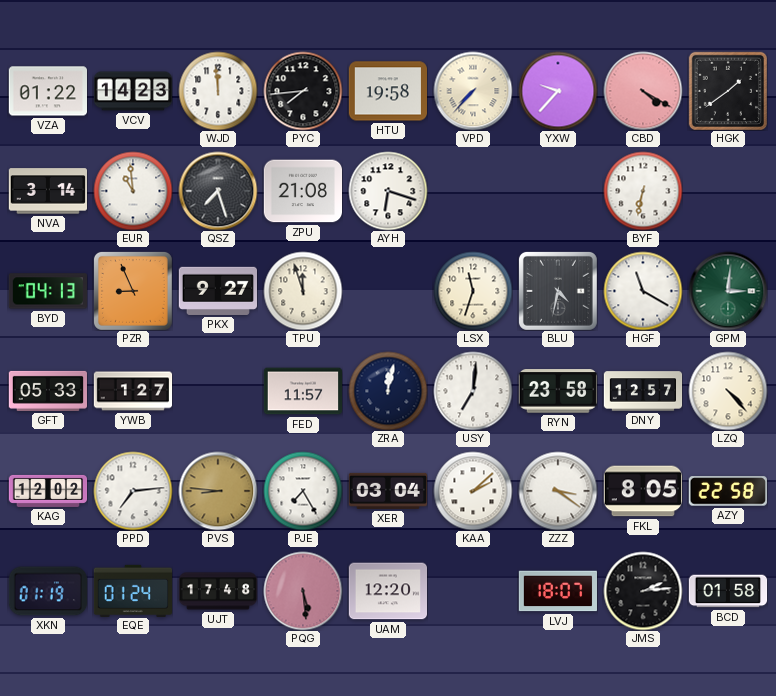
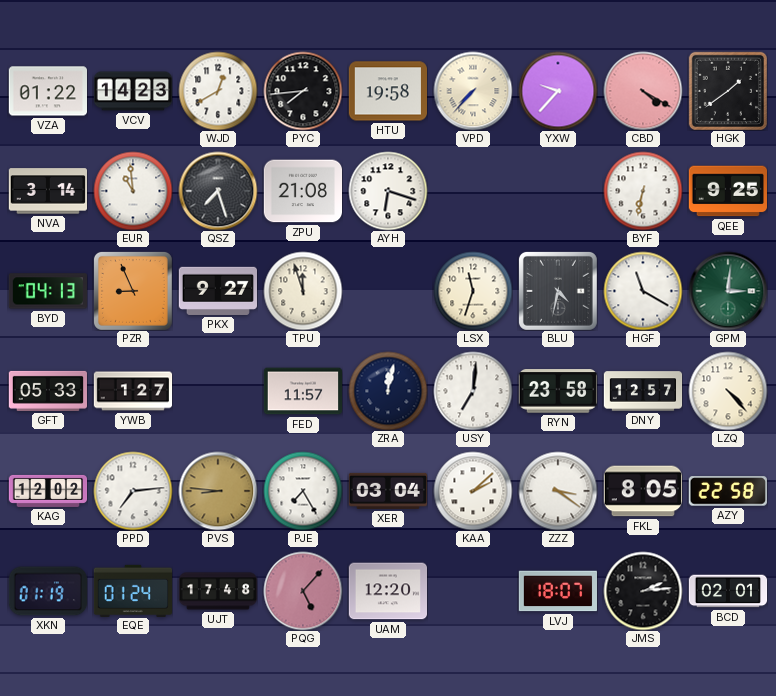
WJD: 11:59 -> 12:40
QEE: none -> 9:25
PQG: 5:29 -> 5:07
BCD: 01:58 -> 02:01
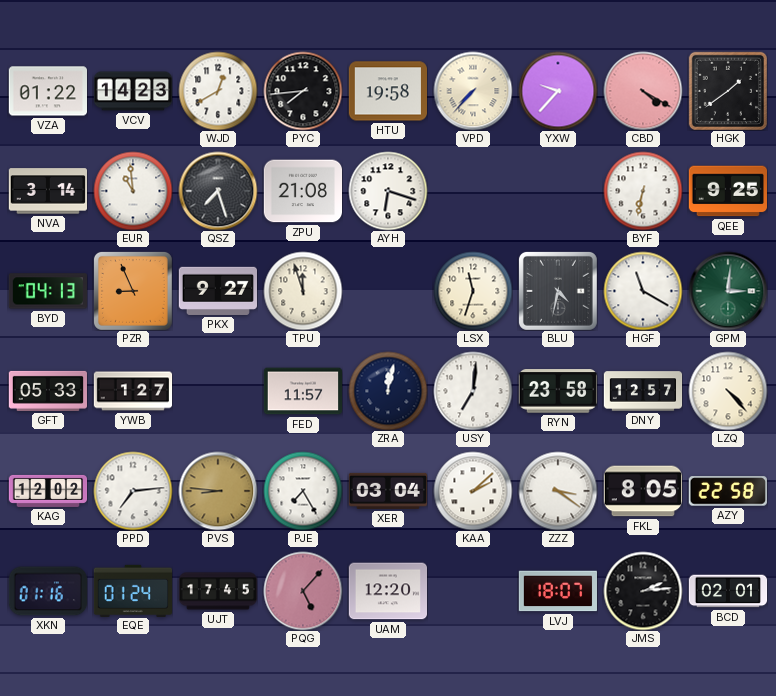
XKN: 01:19 -> 01:16
UJT: 17:48 -> 17:45
